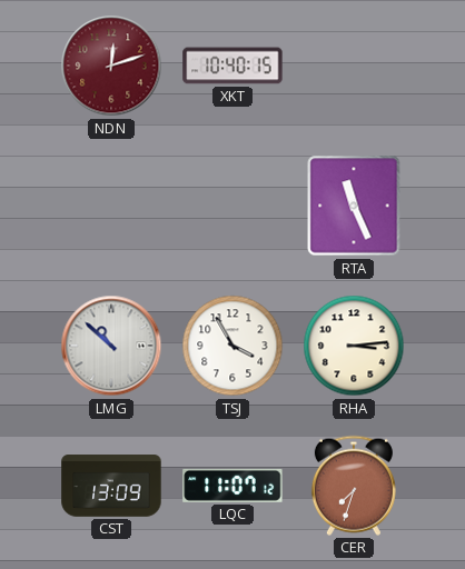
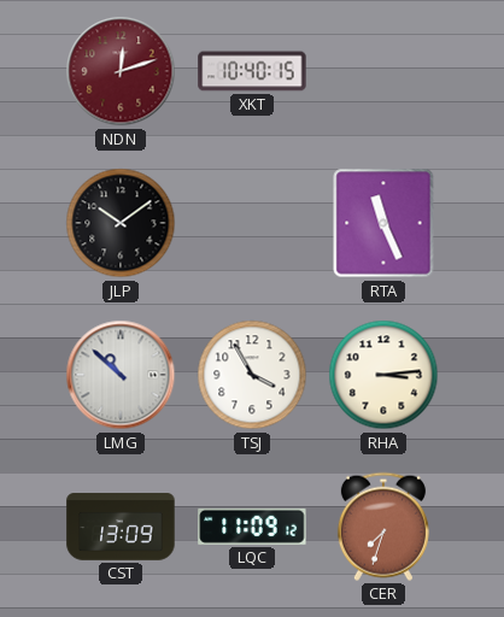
JLP: none -> 10:09
LQC: 11:07 -> 11:09
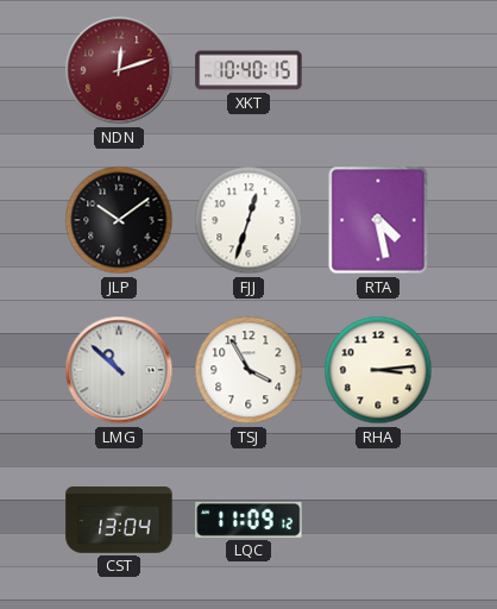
FJJ: none -> 12:33
RTA: 11:26 -> 4:28
CST: 13:09 -> 13:04
CER: 7:33 -> none
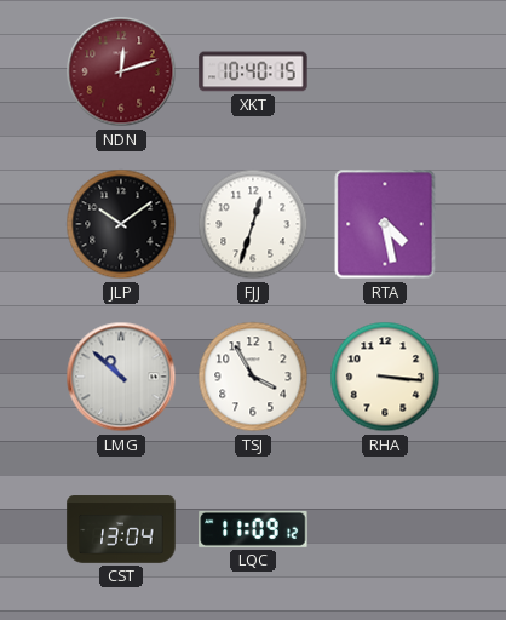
RHA: 3:14 -> 3:16
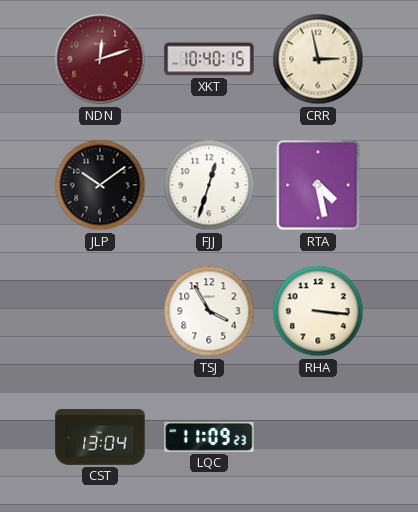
CRR: none -> 2:58
LMG: 10:52 -> none
LQC: 11:09:12 -> 11:09:23
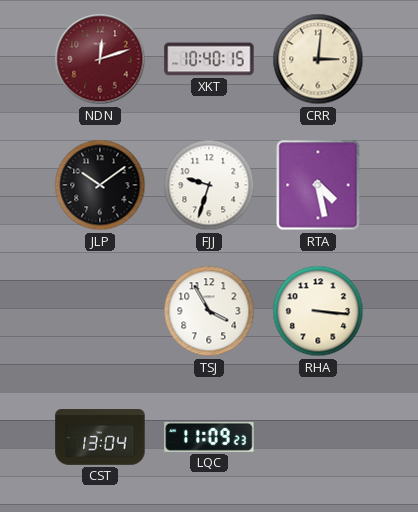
CRR: 2:58 -> 3:01
FJJ: 12:33 -> 9:33
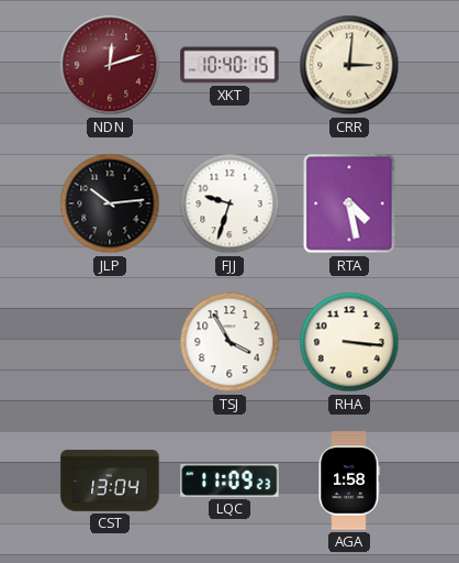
JLP: 10:09 -> 10:14
AGA: none -> 1:58
